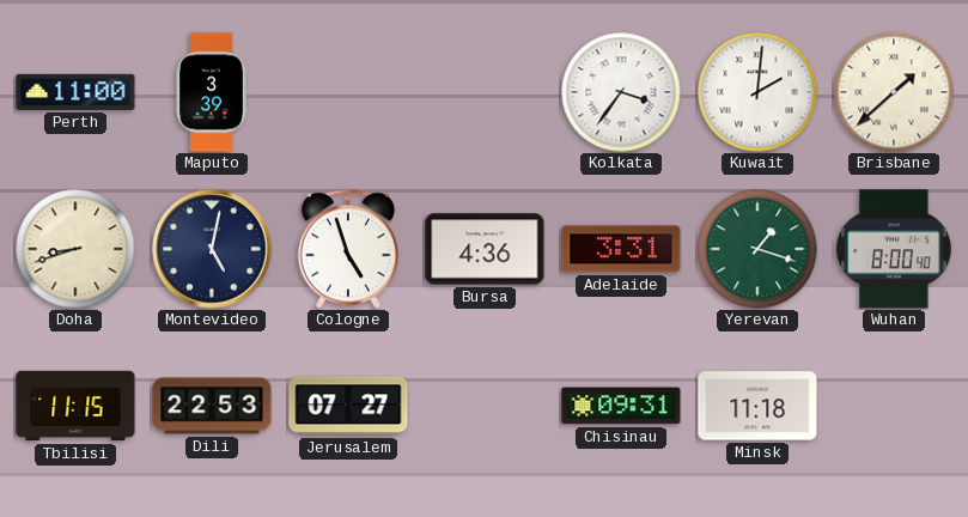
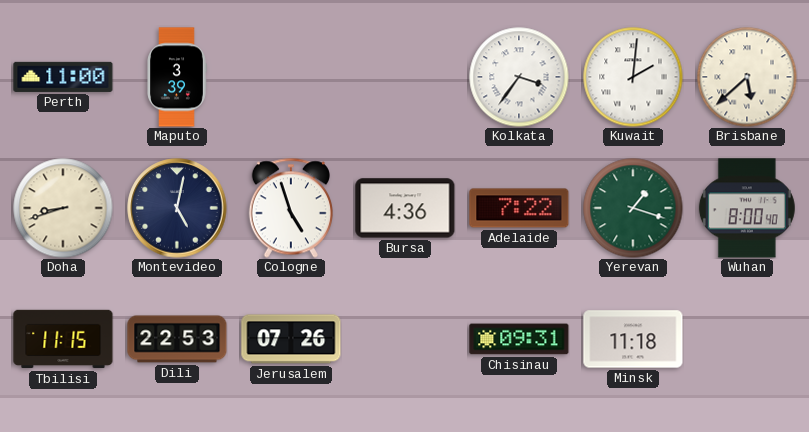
Brisbane: 1:38 -> 5:38
Adelaide: 3:31 -> 7:22
Jerusalem: 07:27 -> 07:26
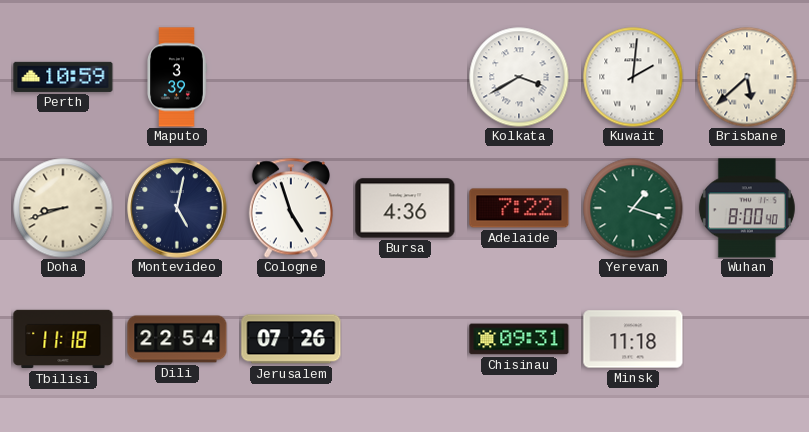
Perth: 11:00 -> 10:59
Kolkata: 3:36 -> 3:40
Tbilisi: 11:15 -> 11:18
Dili: 22:53 -> 22:54
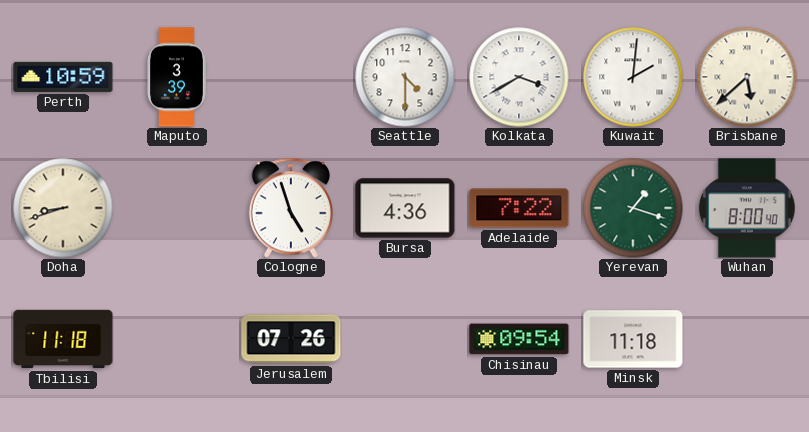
Seattle: none -> 4:30
Montevideo: 5:02 -> none
Dili: 22:54 -> none
Chisinau: 09:31 -> 09:54
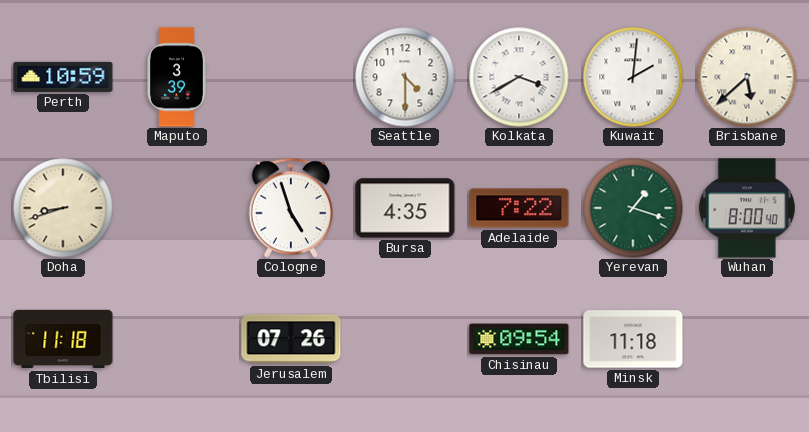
Bursa: 4:36 -> 4:35
